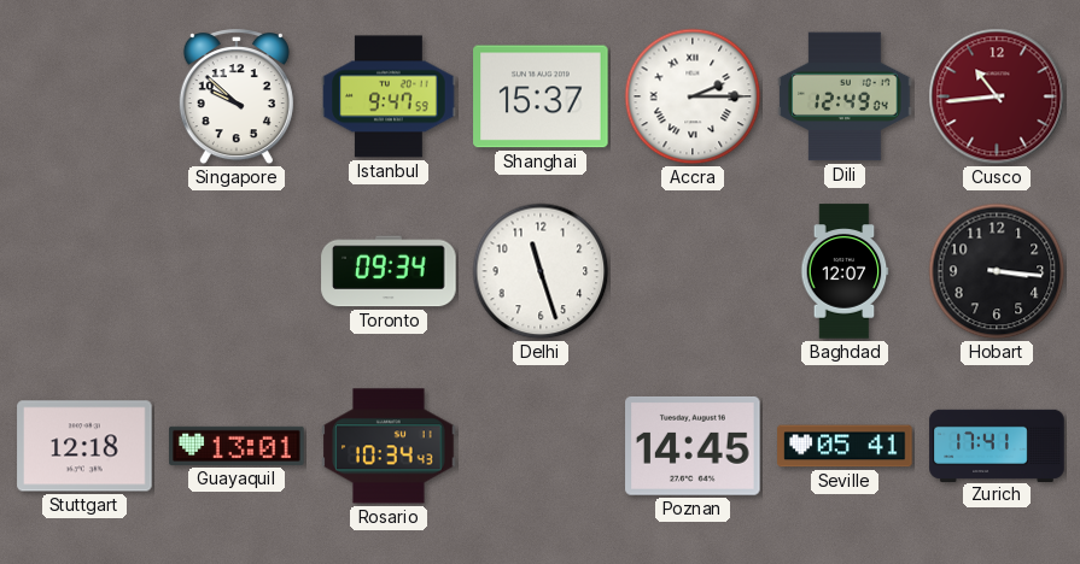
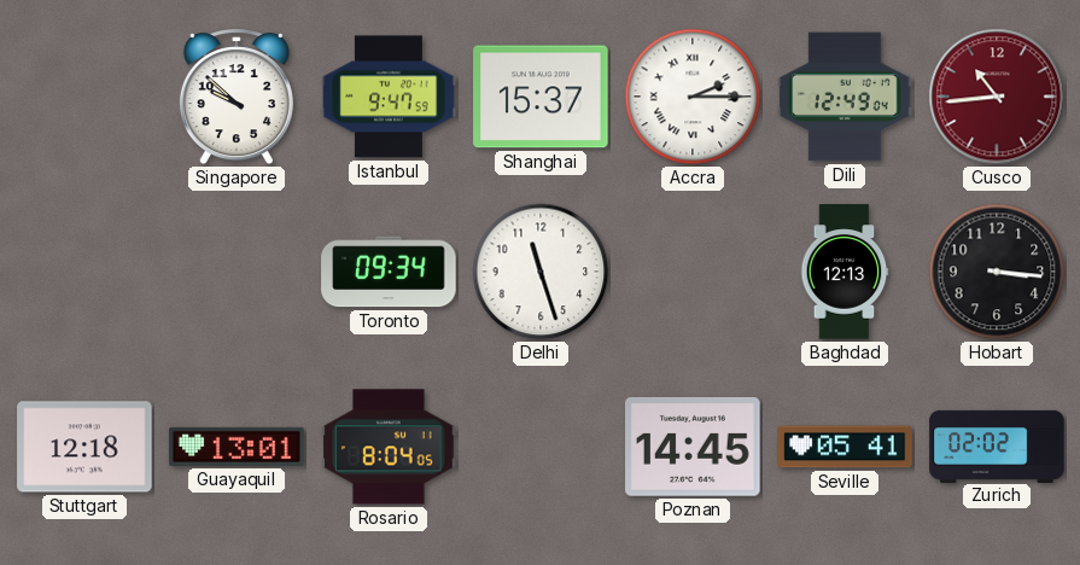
Baghdad: 12:07 -> 12:13
Rosario: 10:34 -> 8:04
Zurich: 17:41 -> 02:02
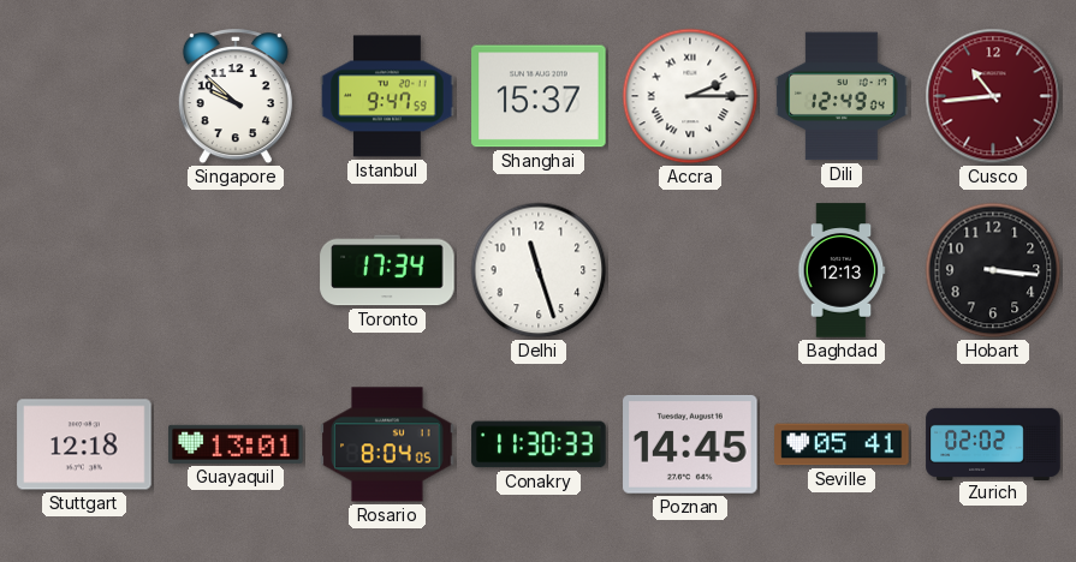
Toronto: 09:34 -> 17:34
Conakry: none -> 11:30
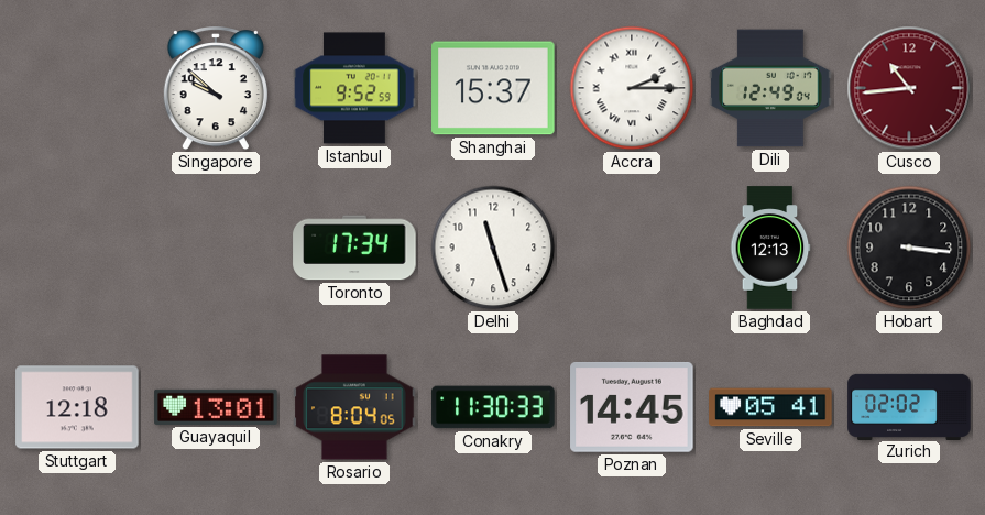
Istanbul: 9:47 -> 9:52
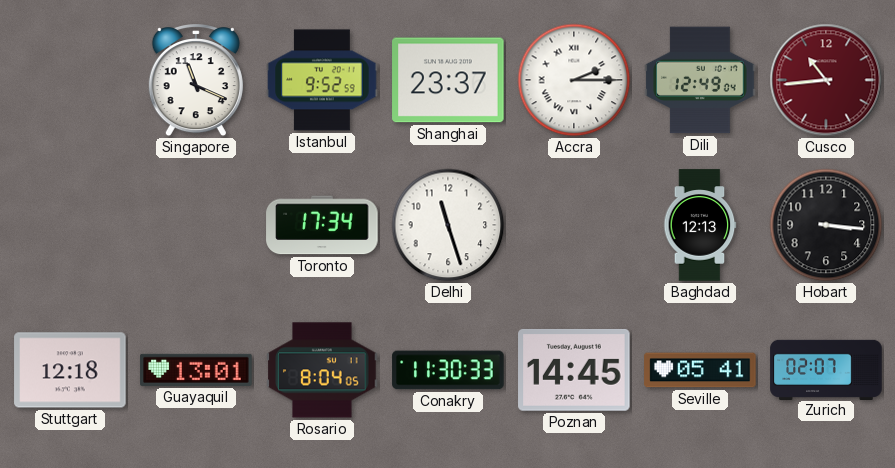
Singapore: 9:52 -> 11:19
Shanghai: 15:37 -> 23:37
Zurich: 02:02 -> 02:07
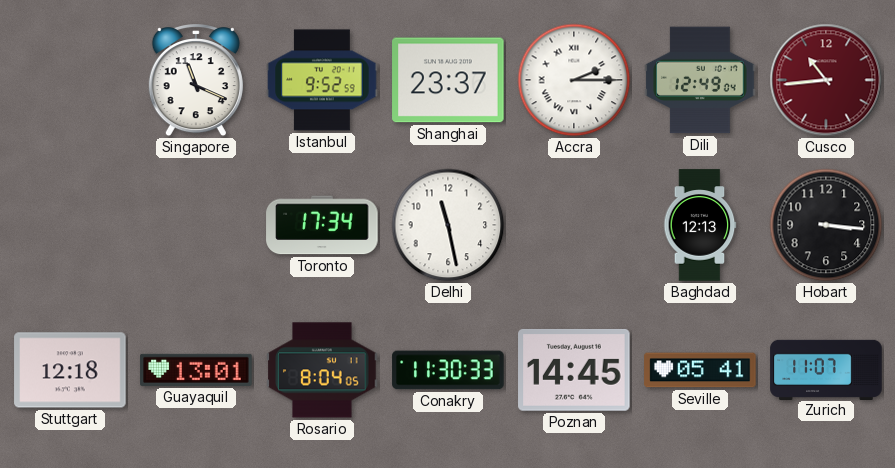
Delhi: 11:27 -> 11:28
Zurich: 02:07 -> 11:07
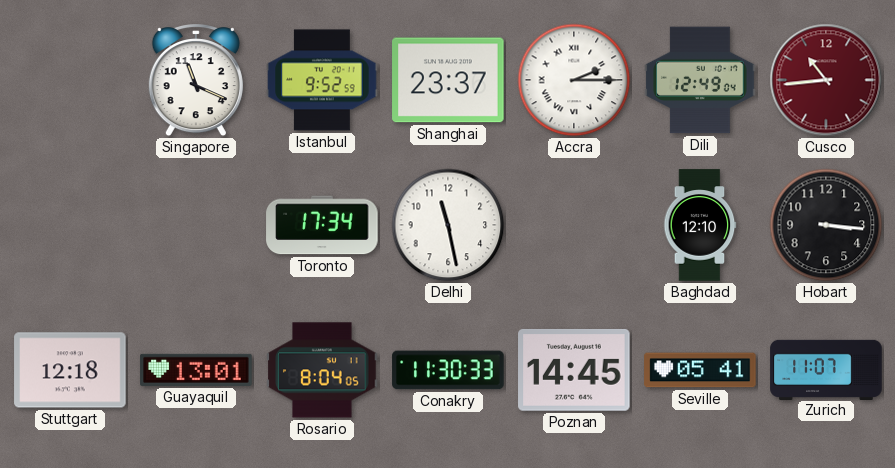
Baghdad: 12:13 -> 12:10
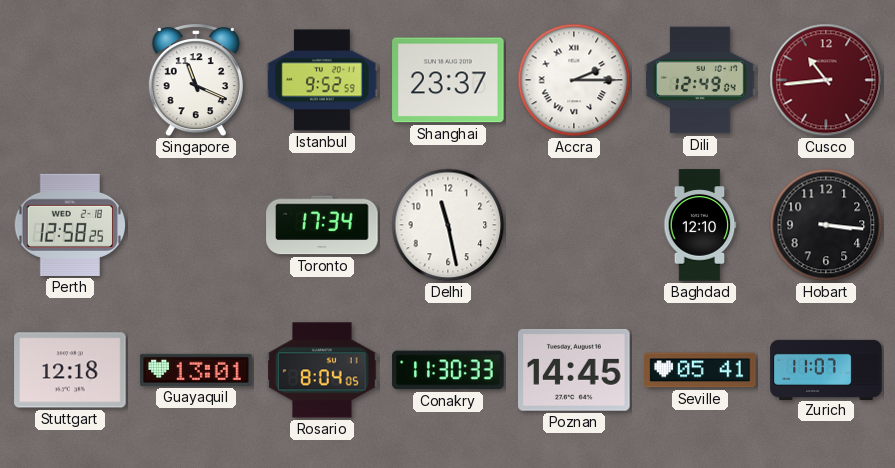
Perth: none -> 12:58
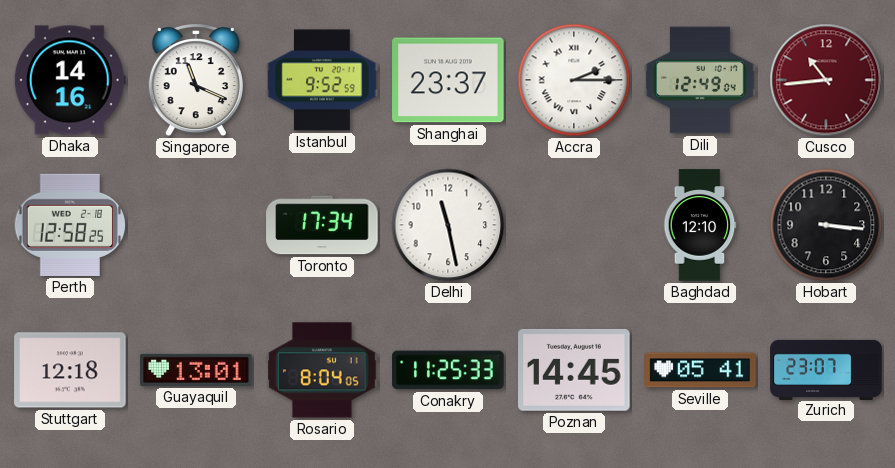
Dhaka: none -> 14:16
Conakry: 11:30 -> 11:25
Zurich: 11:07 -> 23:07
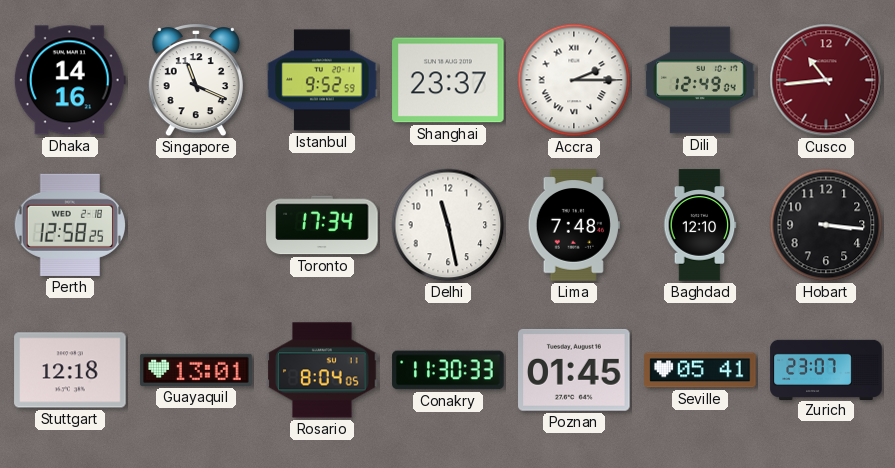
Lima: none -> 7:48
Conakry: 11:25 -> 11:30
Poznan: 14:45 -> 01:45
